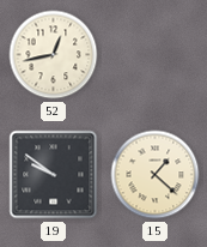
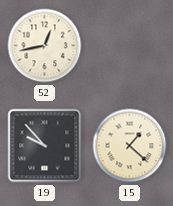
19: 9:51 -> 9:53
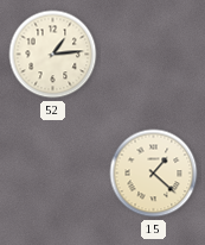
52: 12:43 -> 1:14
19: 9:53 -> none
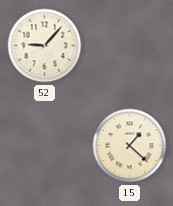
52: 1:14 -> 9:07
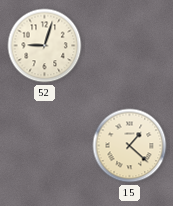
52: 9:07 -> 9:03
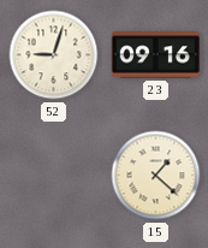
23: none -> 09:16
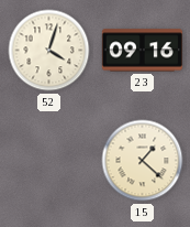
52: 9:03 -> 4:03
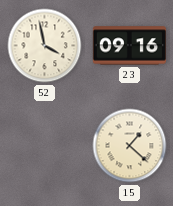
52: 4:03 -> 3:58
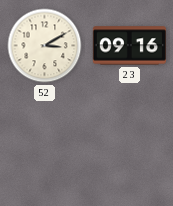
52: 3:58 -> 3:10
15: 1:22 -> none
